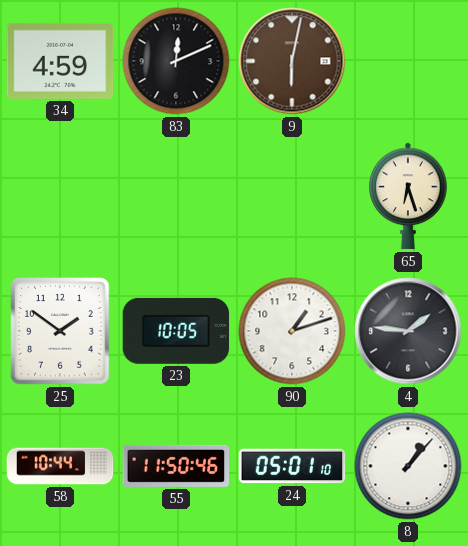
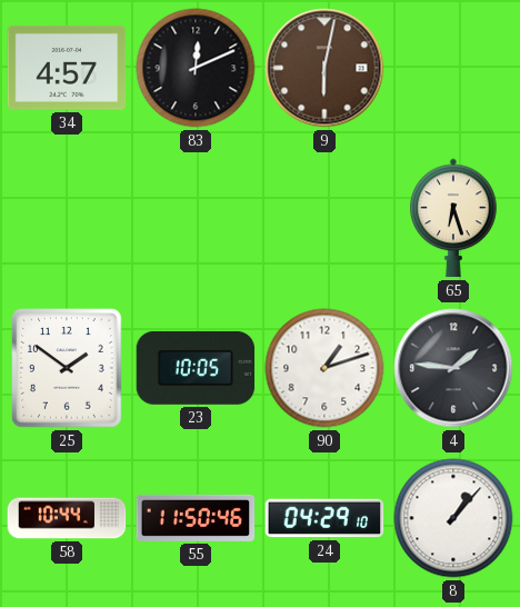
34: 4:59 -> 4:57
24: 05:01 -> 04:29
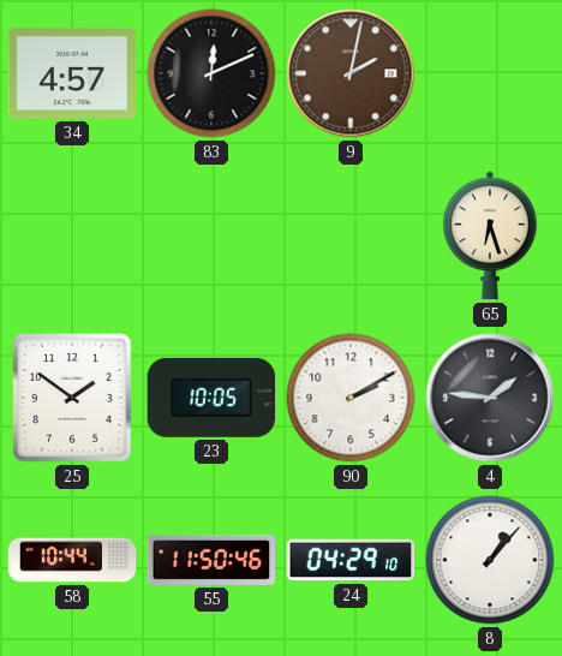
9: 6:02 -> 2:02
90: 1:12 -> 2:10
